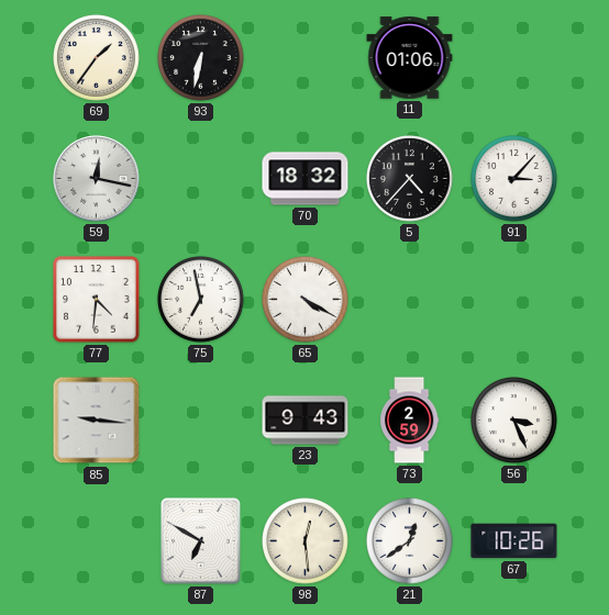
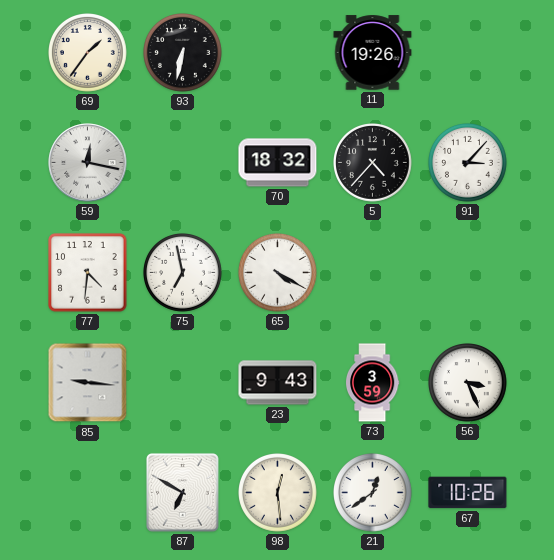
11: 01:06 -> 19:26
73: 2:59 -> 3:59
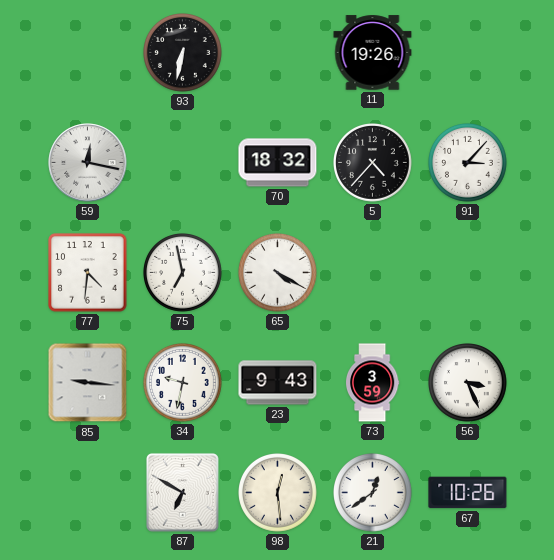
69: 1:36 -> none
34: none -> 9:32
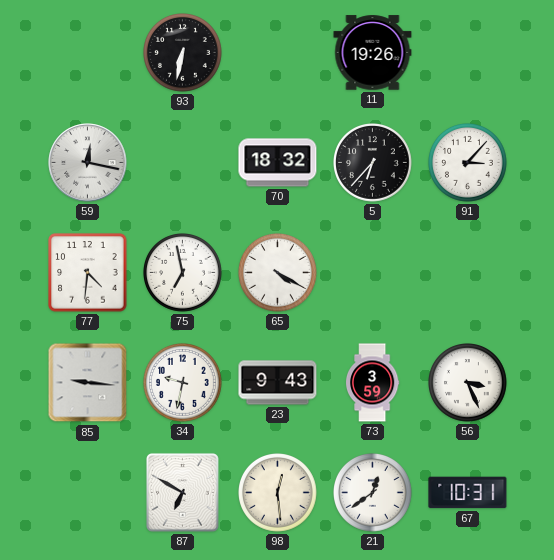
5: 4:37 -> 6:37
67: 10:26 -> 10:31
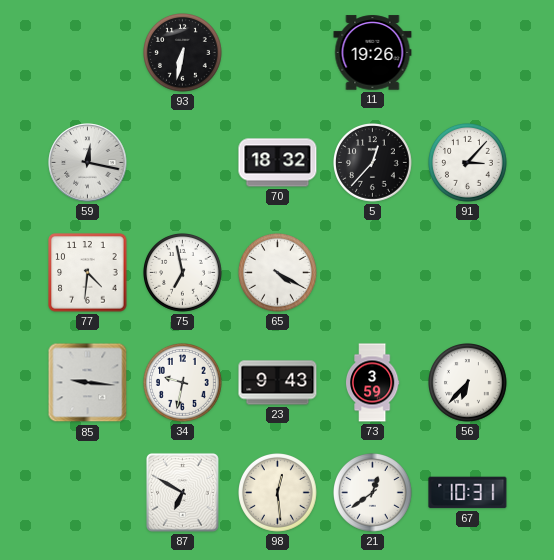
5: 6:37 -> 12:37
56: 3:26 -> 6:37
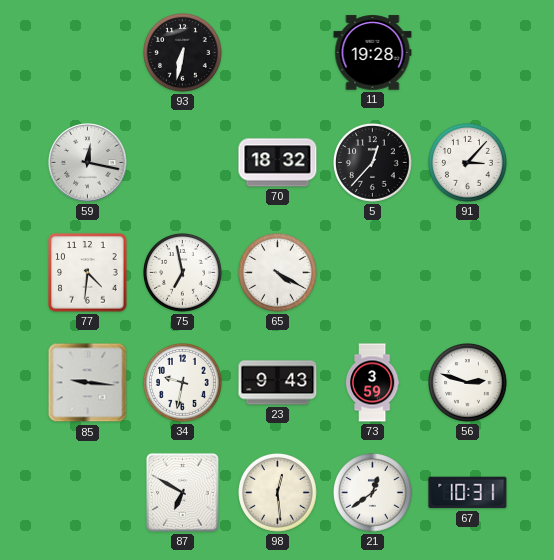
11: 19:26 -> 19:28
56: 6:37 -> 2:48
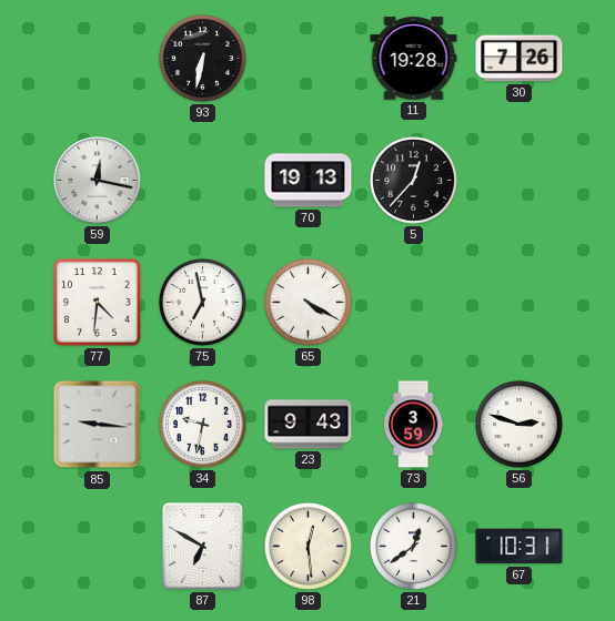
30: none -> 7:26
70: 18:32 -> 19:13
91: 3:07 -> none
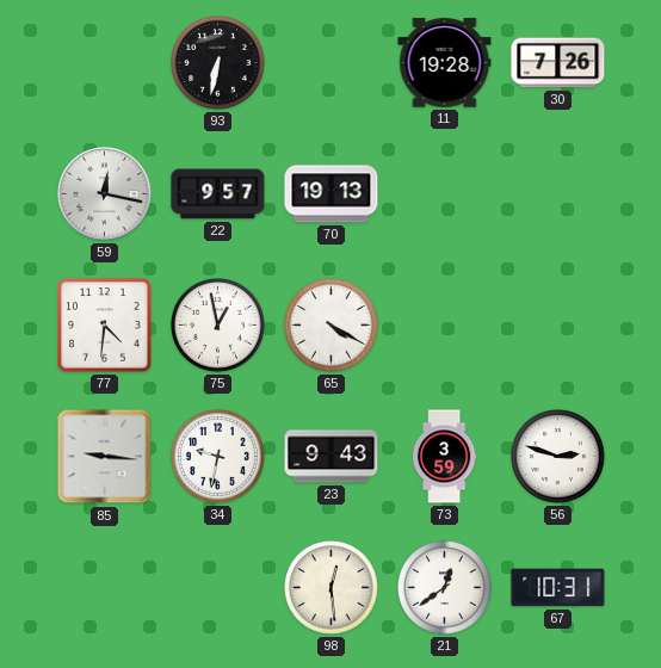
22: none -> 9:57
5: 12:37 -> none
75: 6:58 -> 12:58
87: 6:50 -> none
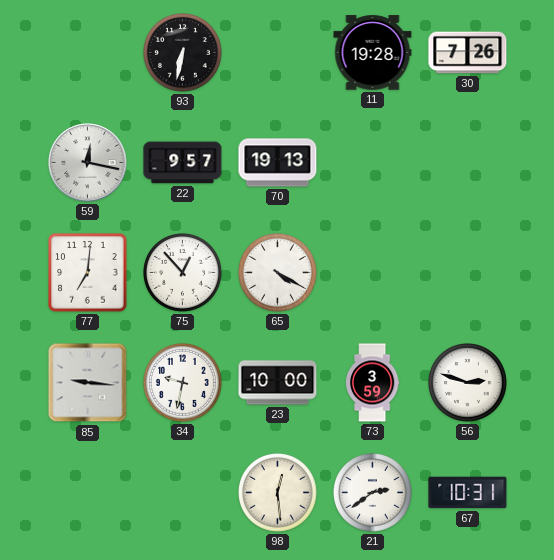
77: 4:31 -> 7:01
75: 12:58 -> 12:53
23: 9:43 -> 10:00
21: 12:39 -> 2:39
